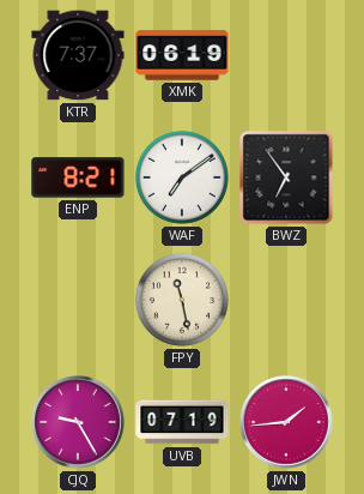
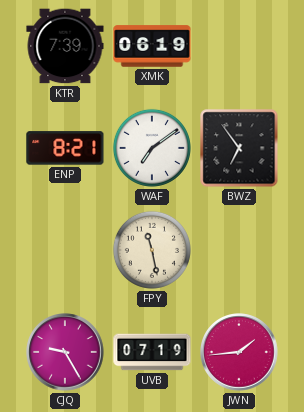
KTR: 7:37 -> 7:39
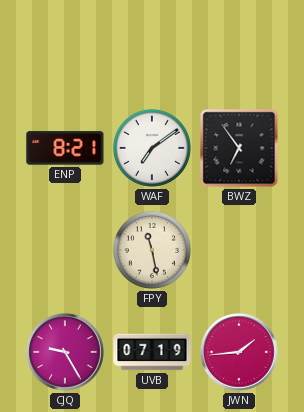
KTR: 7:39 -> none
XMK: 06:19 -> none
